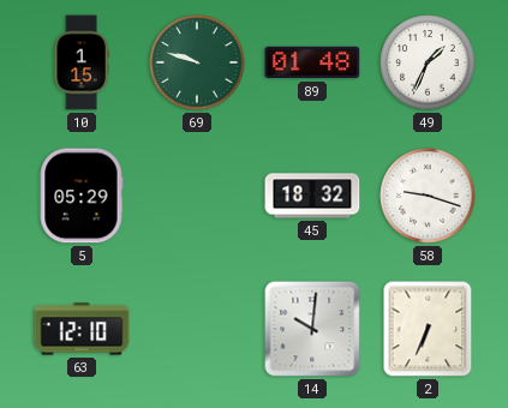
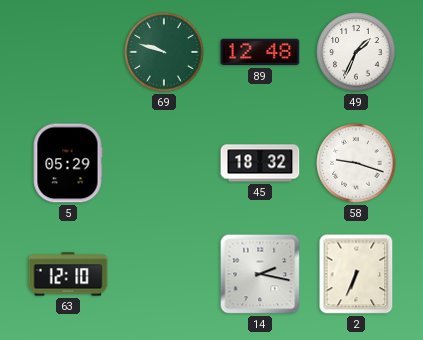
10: 1:15 -> none
89: 01:48 -> 12:48
14: 10:01 -> 2:17
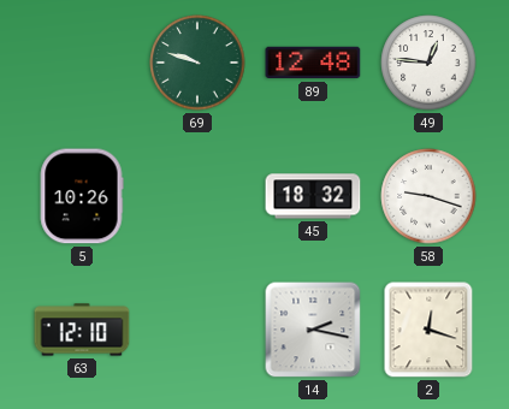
49: 1:34 -> 12:46
5: 05:29 -> 10:26
2: 6:34 -> 12:18
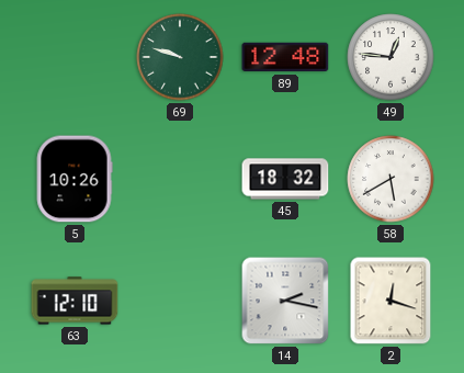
58: 9:18 -> 5:40
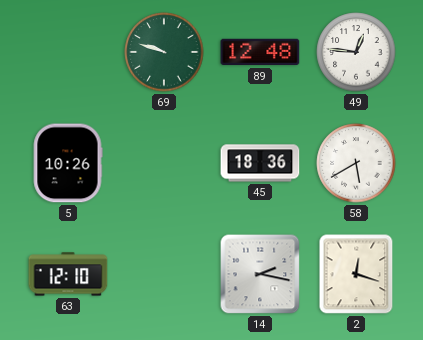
45: 18:32 -> 18:36
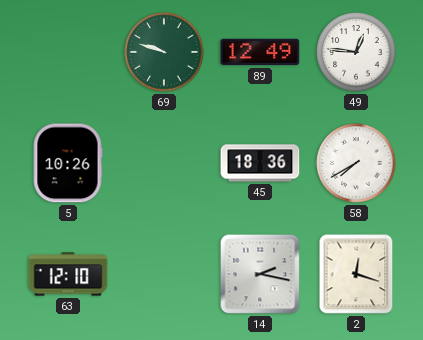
89: 12:48 -> 12:49
58: 5:40 -> 7:40
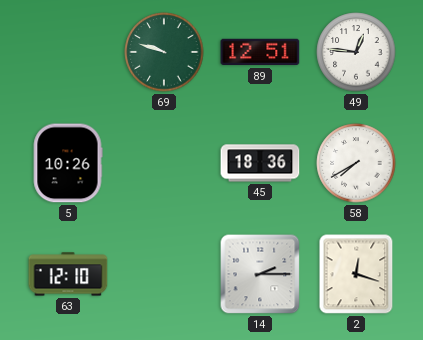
89: 12:49 -> 12:51
14: 2:17 -> 2:15
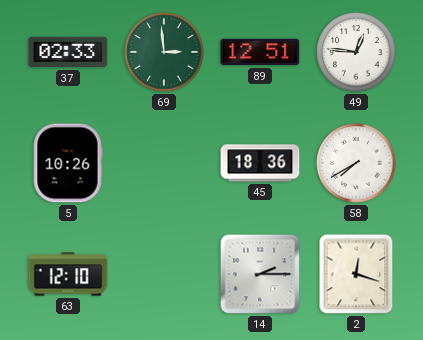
37: none -> 02:33
69: 9:48 -> 2:59
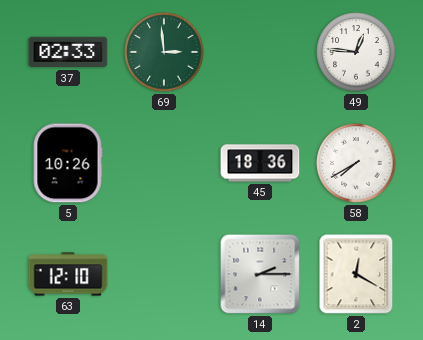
89: 12:51 -> none
2: 12:18 -> 12:20
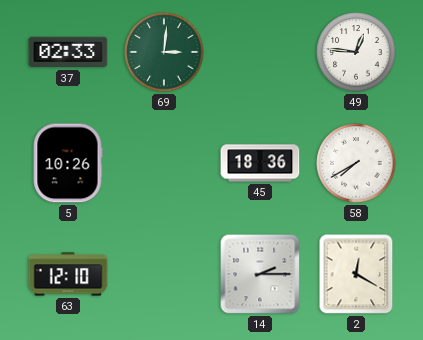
69: 2:59 -> 3:01
